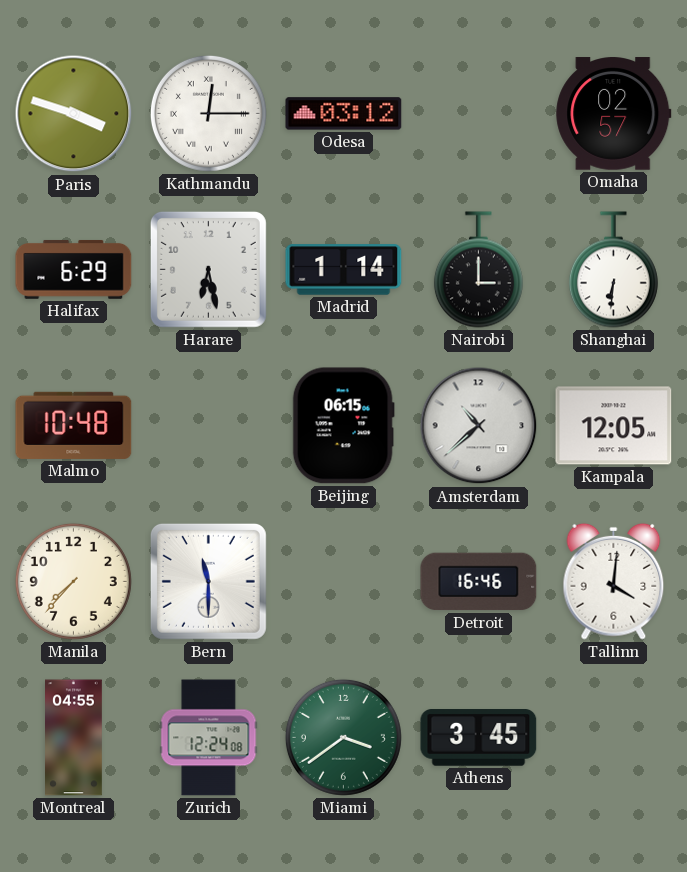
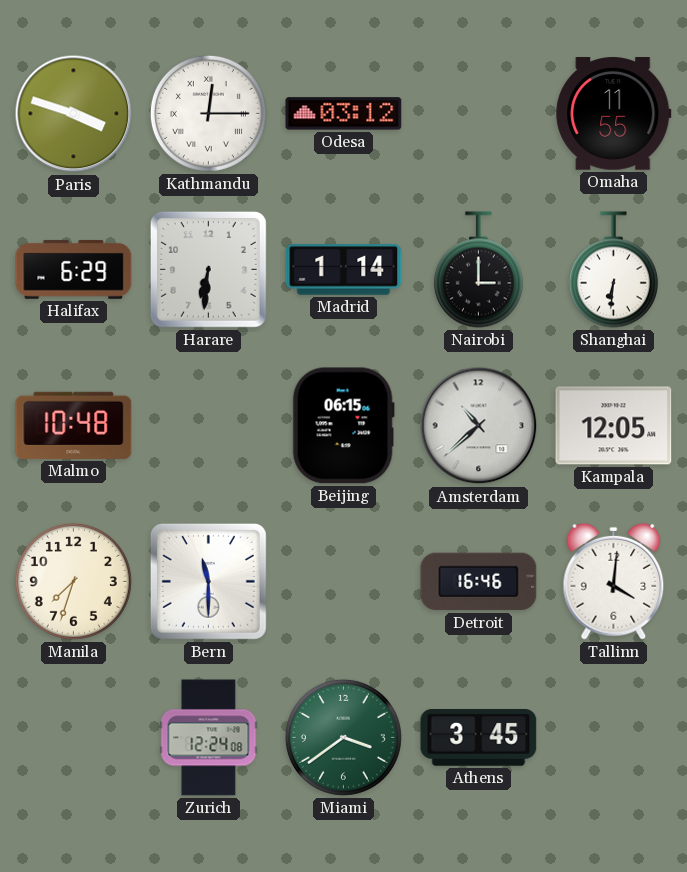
Omaha: 02:57 -> 11:55
Harare: 6:28 -> 6:31
Manila: 7:37 -> 7:33
Montreal: 04:55 -> none
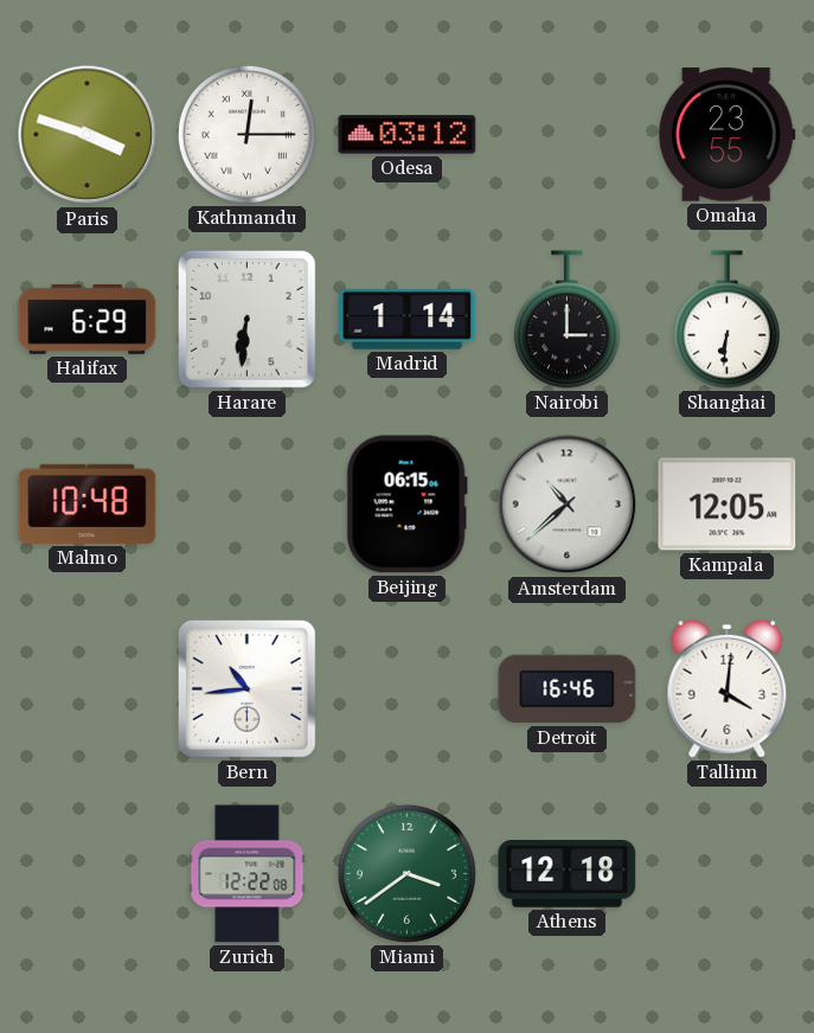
Omaha: 11:55 -> 23:55
Manila: 7:33 -> none
Bern: 11:30 -> 10:44
Zurich: 12:24 -> 12:22
Athens: 3:45 -> 12:18
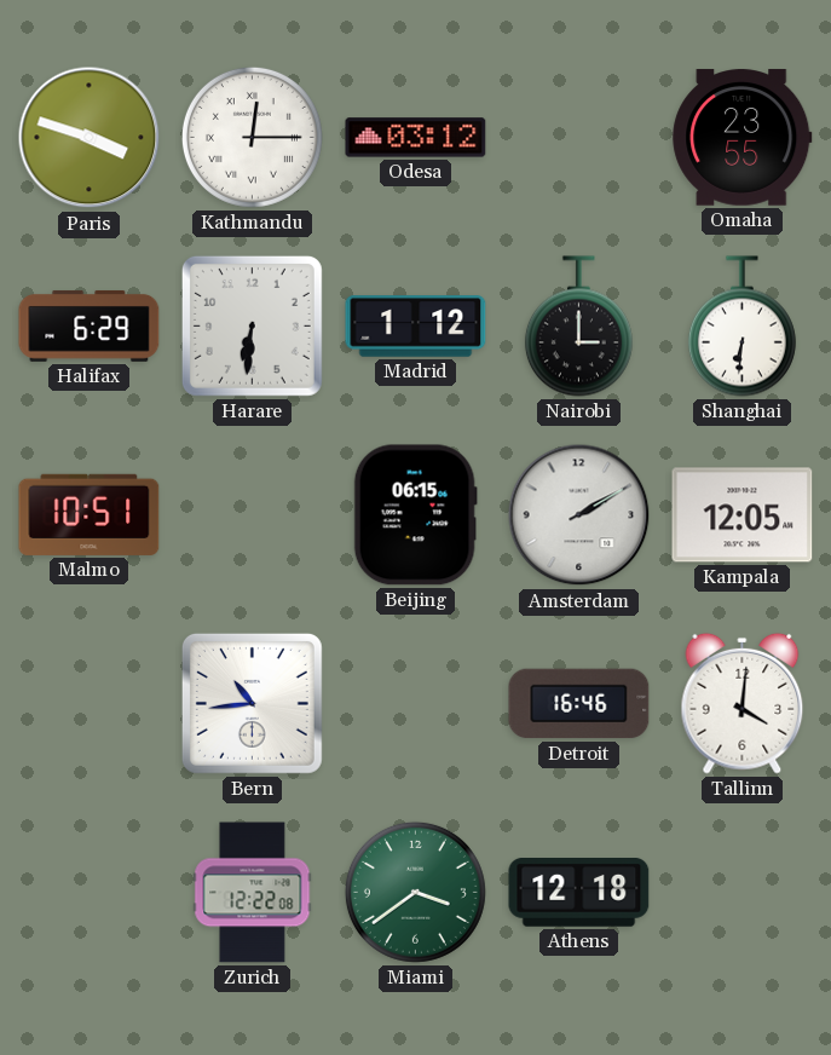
Madrid: 1:14 -> 1:12
Malmo: 10:48 -> 10:51
Amsterdam: 10:38 -> 2:10
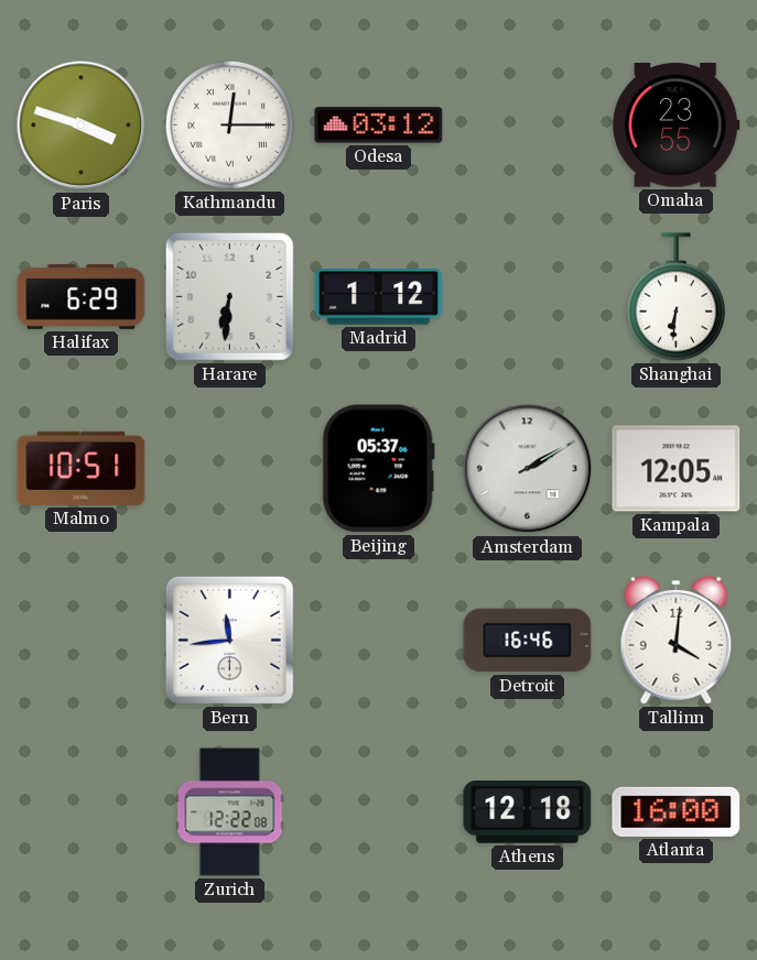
Nairobi: 3:00 -> none
Beijing: 06:15 -> 05:37
Bern: 10:44 -> 11:44
Miami: 3:39 -> none
Atlanta: none -> 16:00
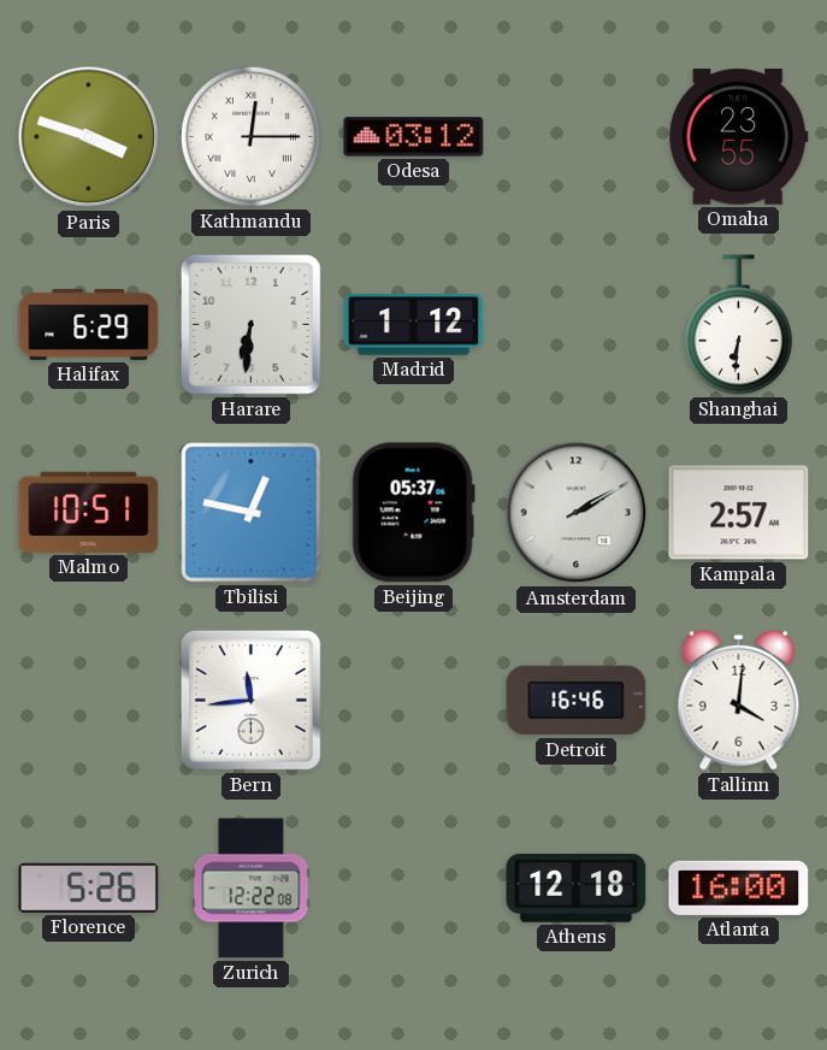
Tbilisi: none -> 12:47
Kampala: 12:05 -> 2:57
Florence: none -> 5:26
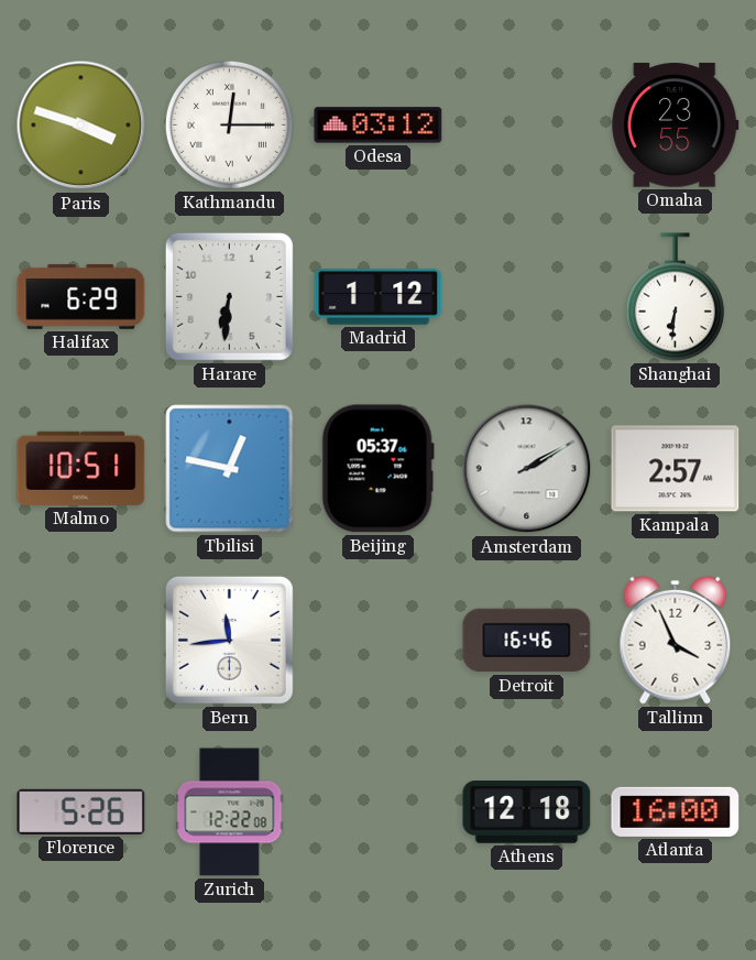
Tallinn: 4:01 -> 3:56
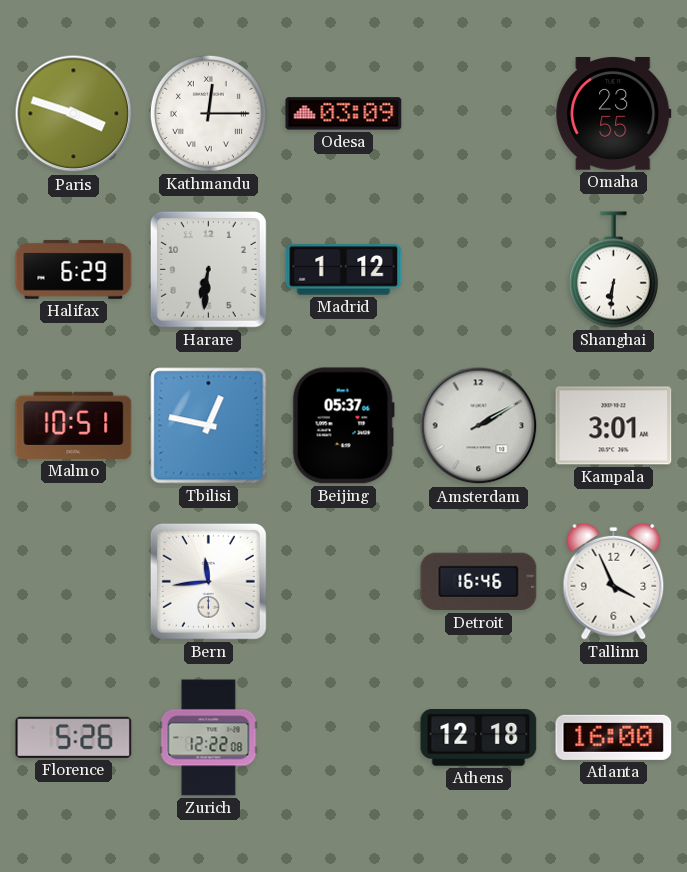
Odesa: 03:12 -> 03:09
Kampala: 2:57 -> 3:01
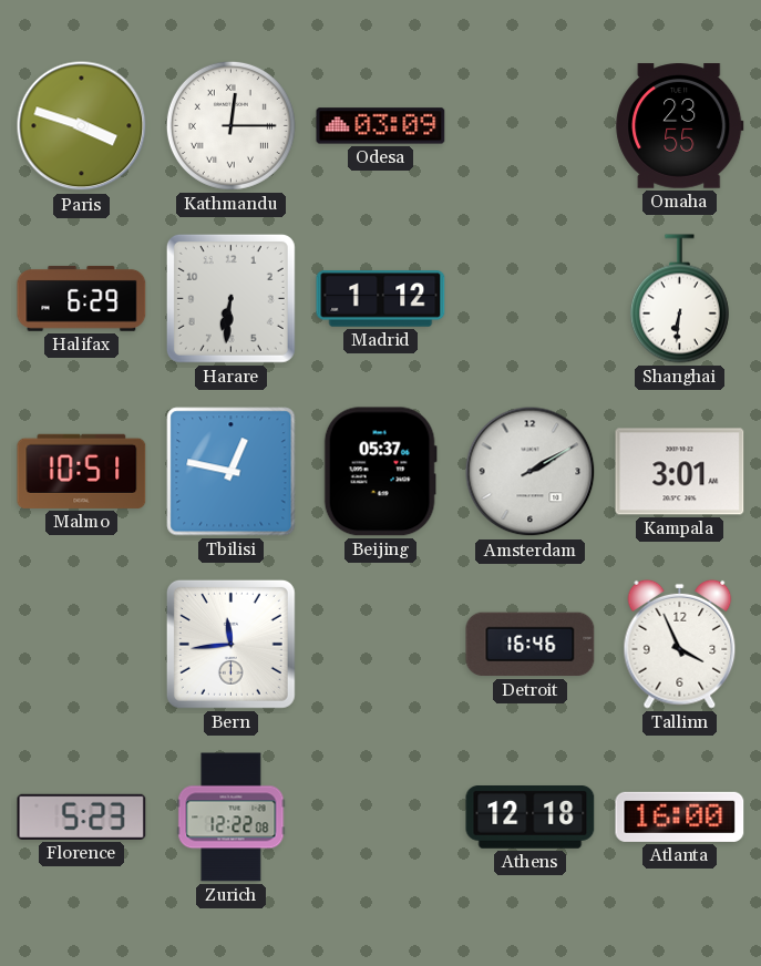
Florence: 5:26 -> 5:23
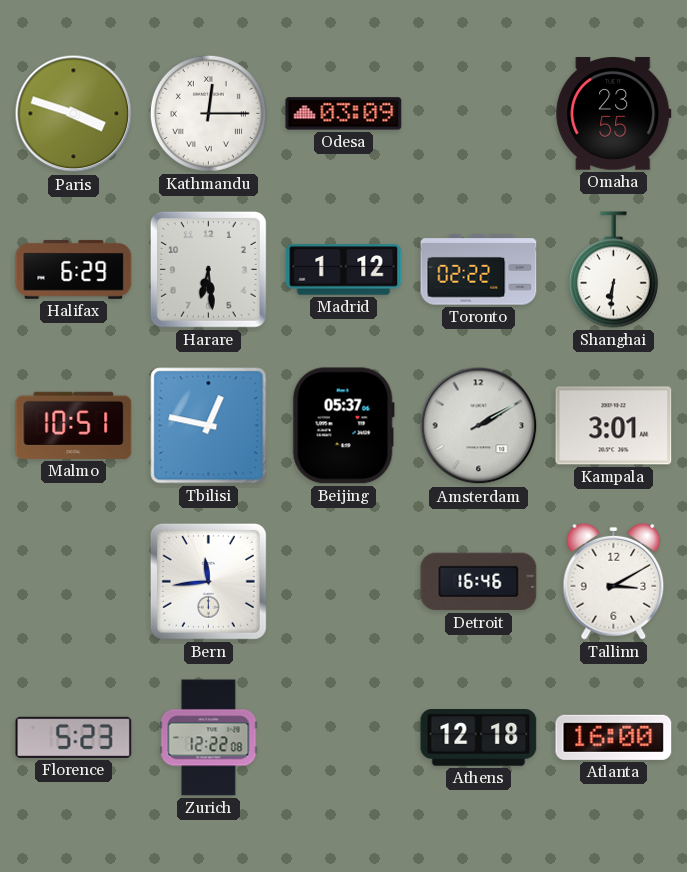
Harare: 6:31 -> 6:29
Toronto: none -> 02:22
Tallinn: 3:56 -> 3:10
